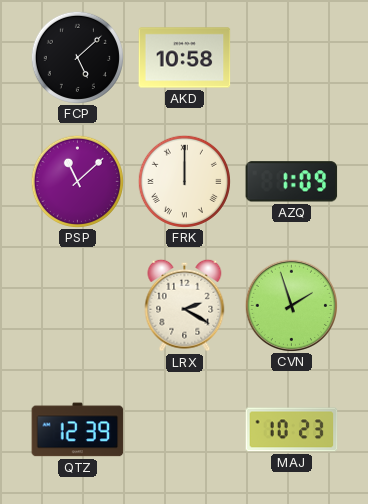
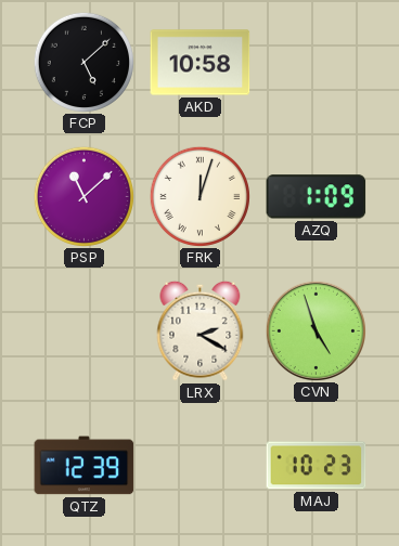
FRK: 12:00 -> 12:03
CVN: 1:57 -> 4:57
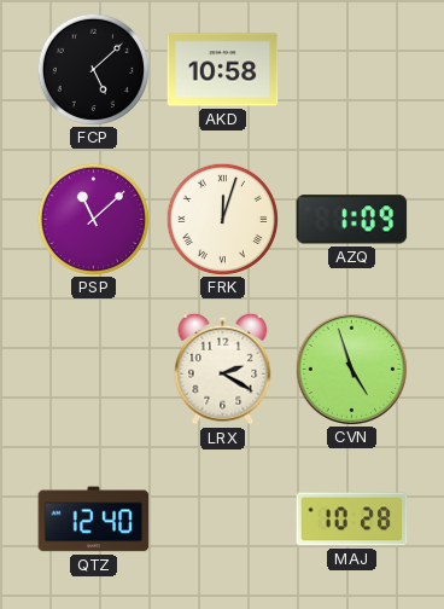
QTZ: 12:39 -> 12:40
MAJ: 10:23 -> 10:28
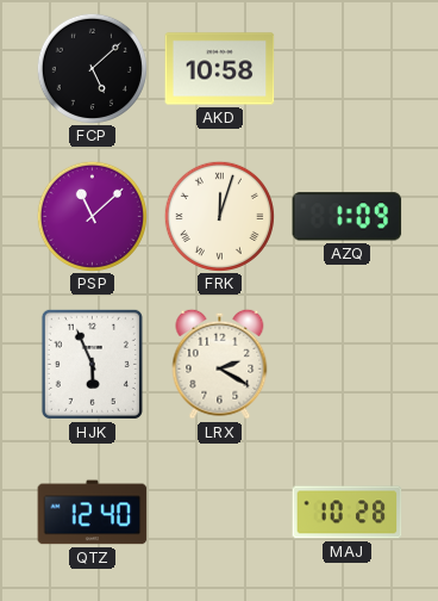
HJK: none -> 5:56
CVN: 4:57 -> none
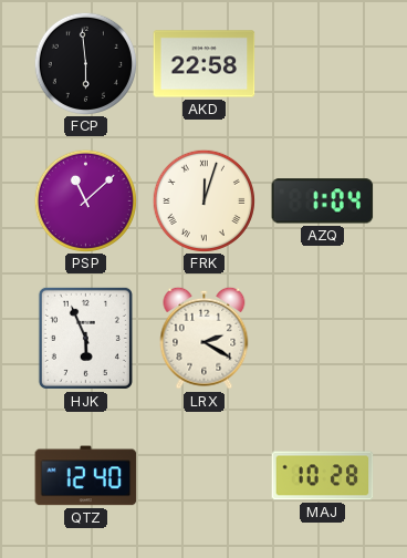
FCP: 5:08 -> 5:59
AKD: 10:58 -> 22:58
AZQ: 1:09 -> 1:04
